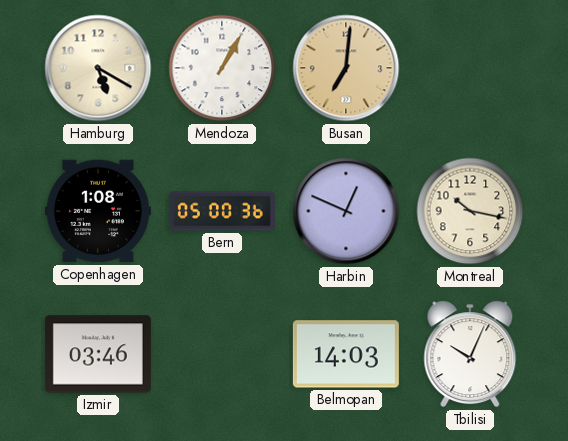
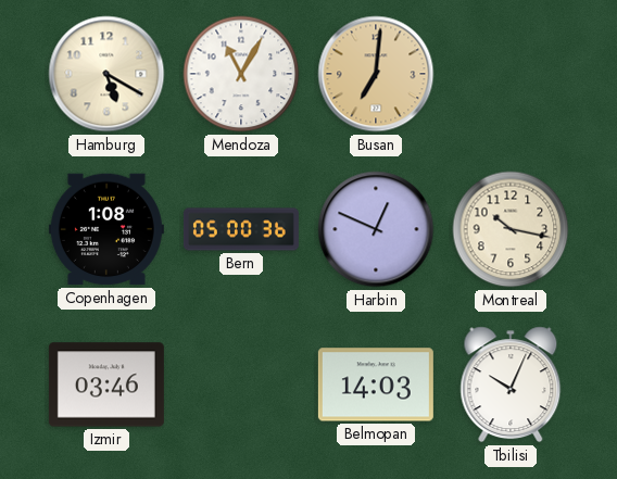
Mendoza: 1:05 -> 11:05
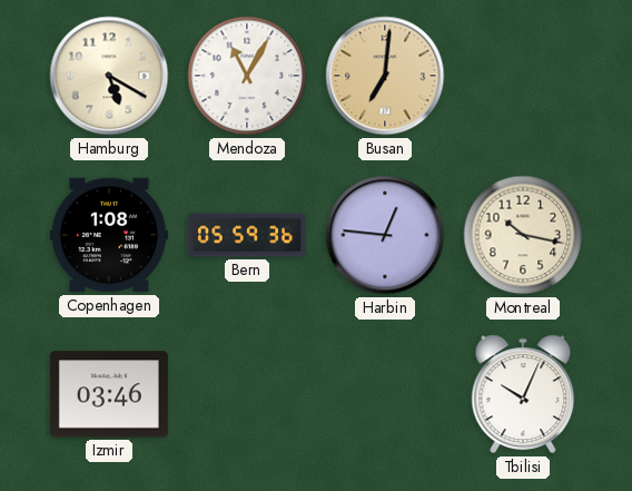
Bern: 05:00 -> 05:59
Harbin: 12:49 -> 12:46
Belmopan: 14:03 -> none
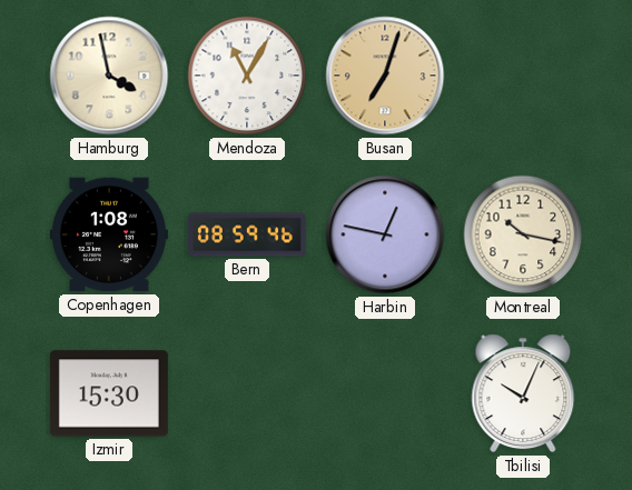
Hamburg: 5:20 -> 3:58
Busan: 7:01 -> 7:03
Bern: 05:59 -> 08:59
Harbin: 12:46 -> 12:47
Izmir: 03:46 -> 15:30
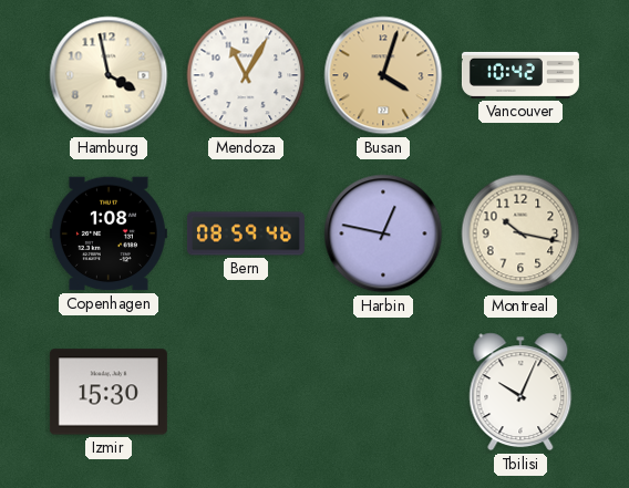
Busan: 7:03 -> 4:03
Vancouver: none -> 10:42
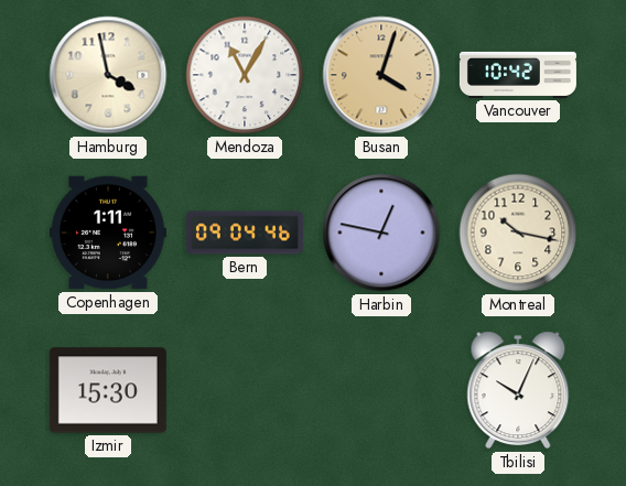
Copenhagen: 1:08 -> 1:11
Bern: 08:59 -> 09:04
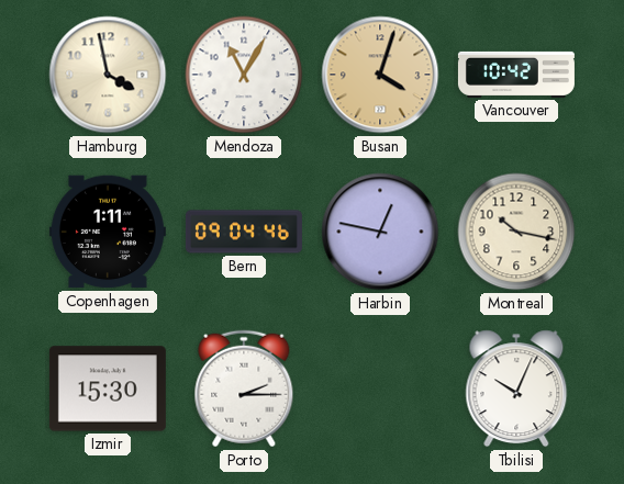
Porto: none -> 2:15
